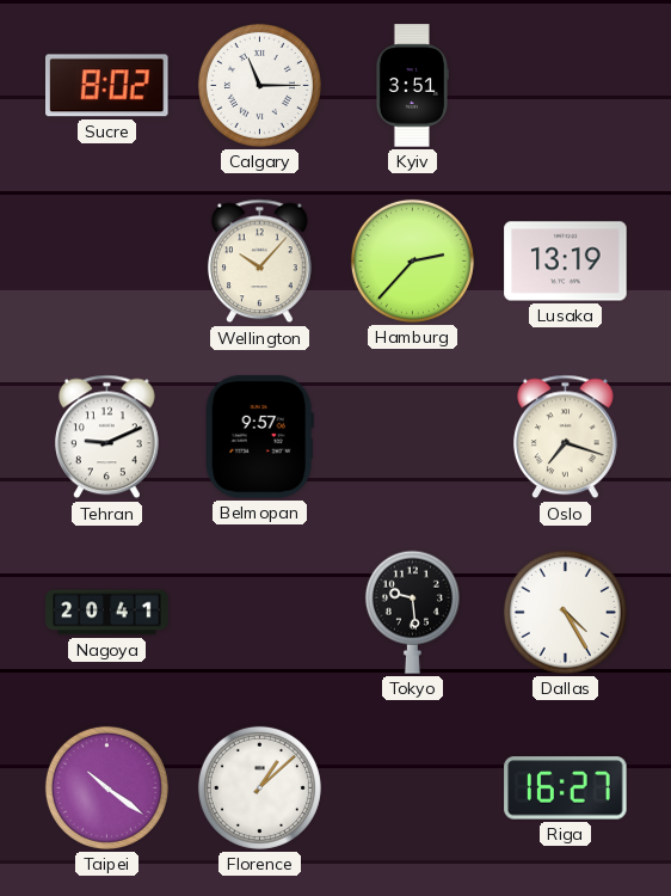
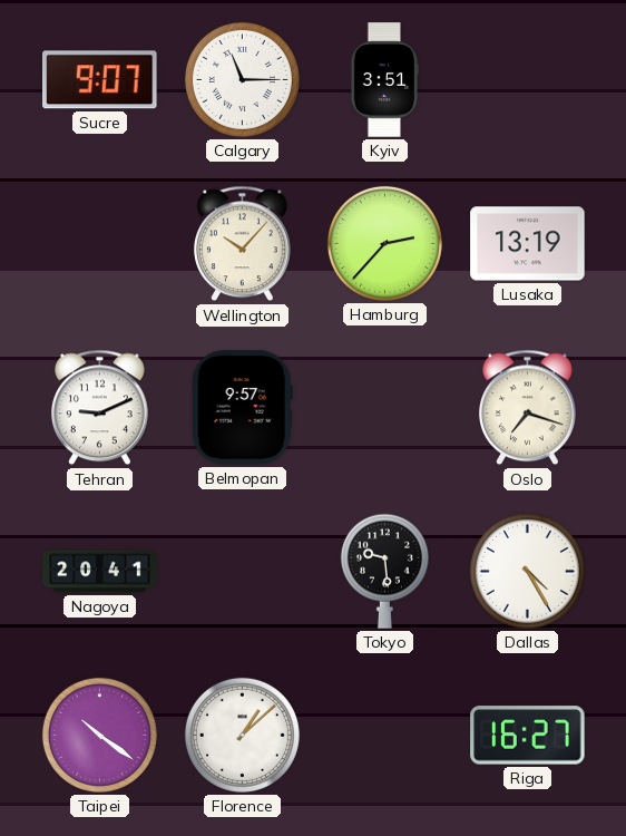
Sucre: 8:02 -> 9:07
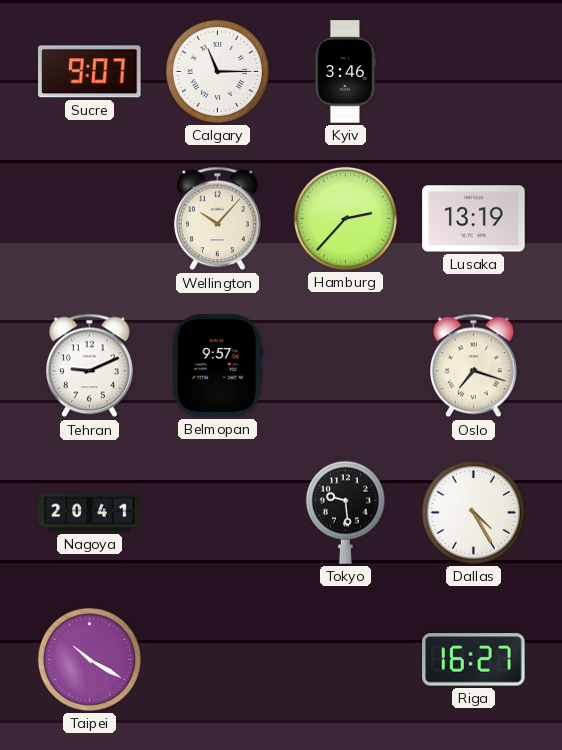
Kyiv: 3:51 -> 3:46
Taipei: 10:21 -> 10:20
Florence: 1:08 -> none
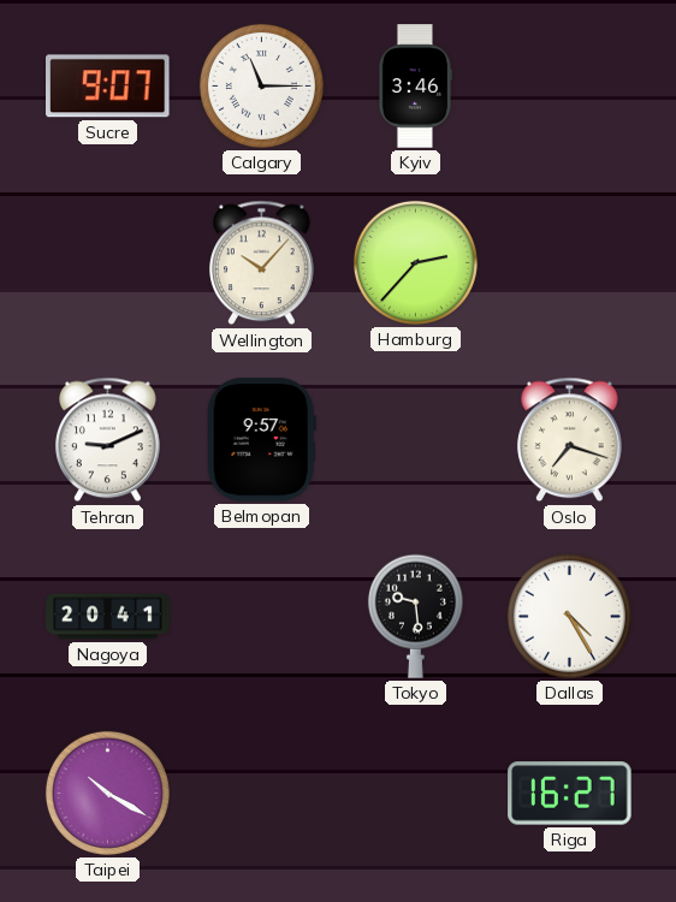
Lusaka: 13:19 -> none
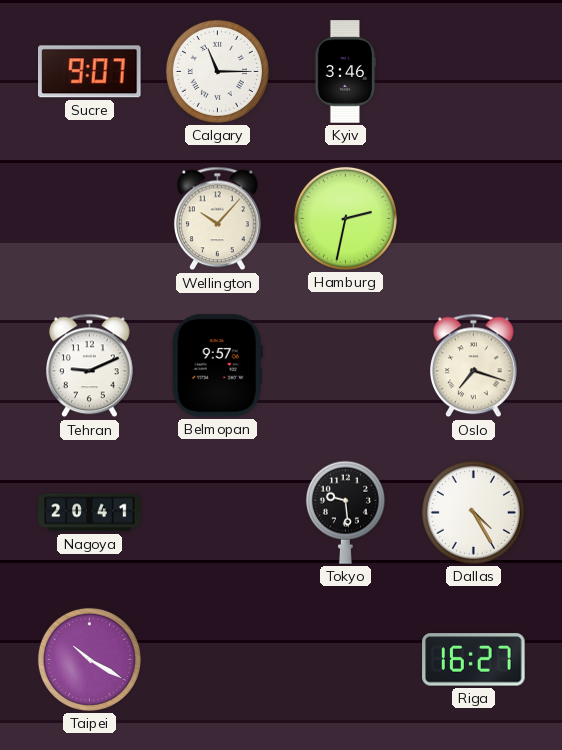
Hamburg: 2:37 -> 2:32
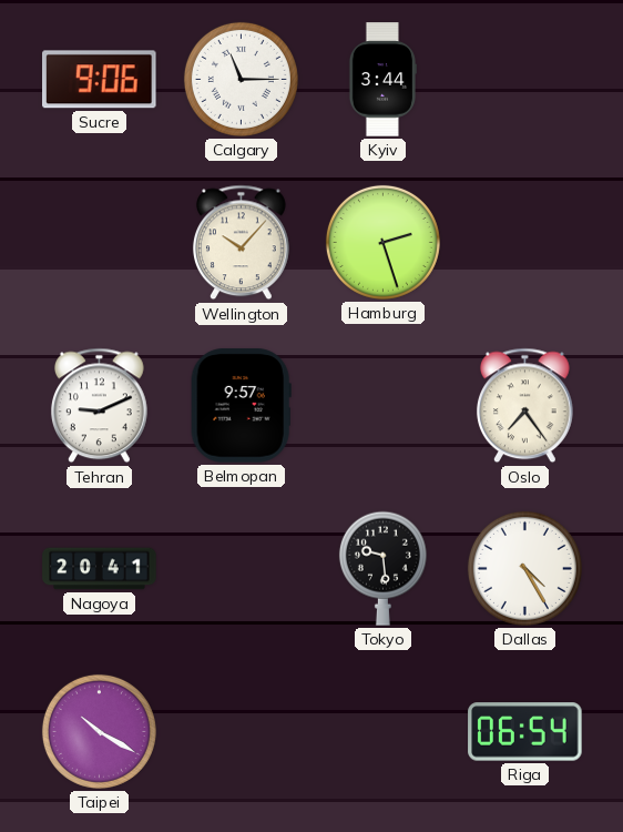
Sucre: 9:07 -> 9:06
Kyiv: 3:46 -> 3:44
Hamburg: 2:32 -> 2:27
Oslo: 7:18 -> 7:24
Riga: 16:27 -> 06:54
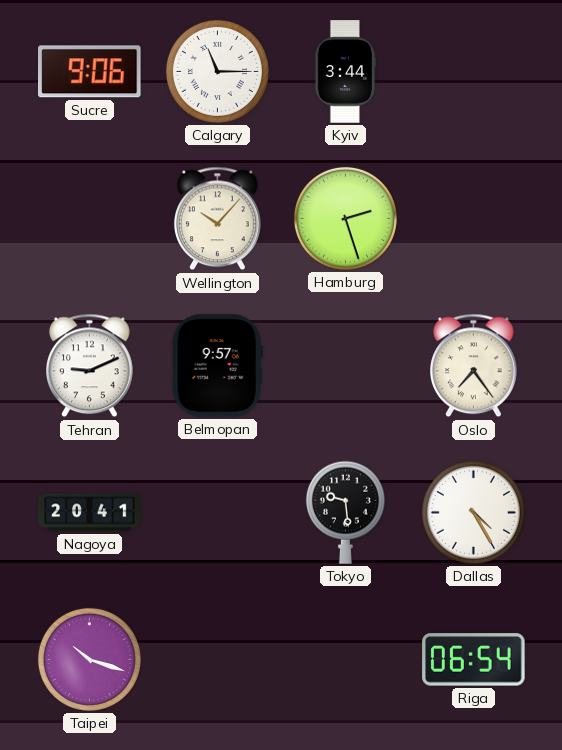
Taipei: 10:20 -> 10:18
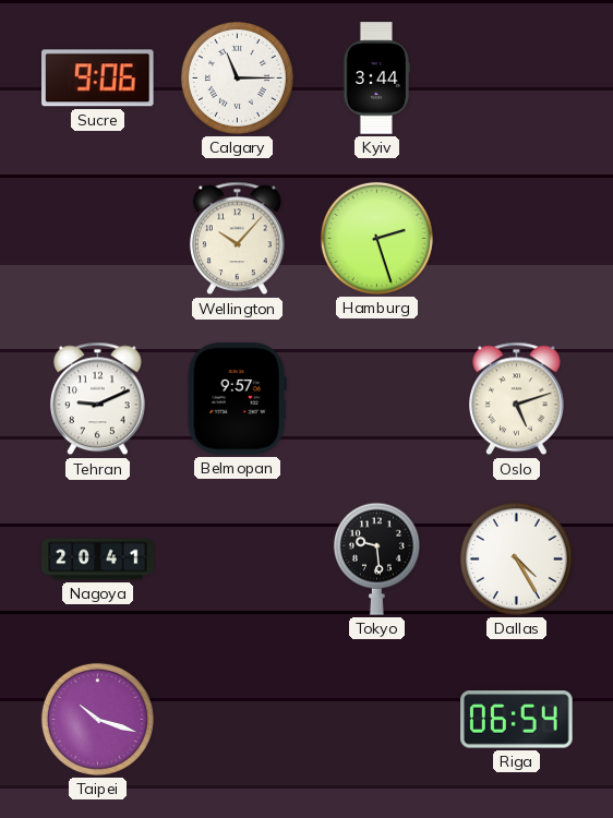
Oslo: 7:24 -> 5:12
